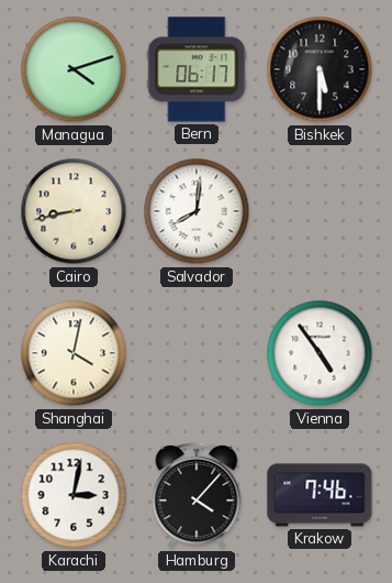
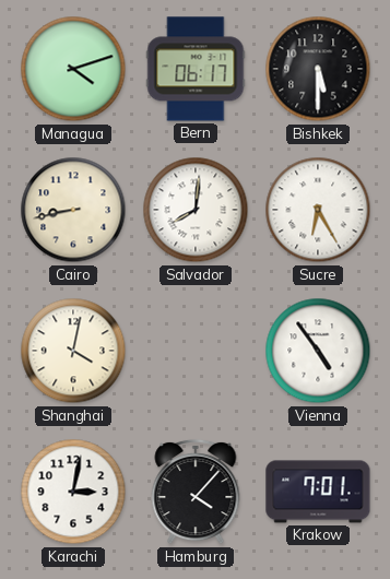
Sucre: none -> 6:25
Krakow: 7:46 -> 7:01
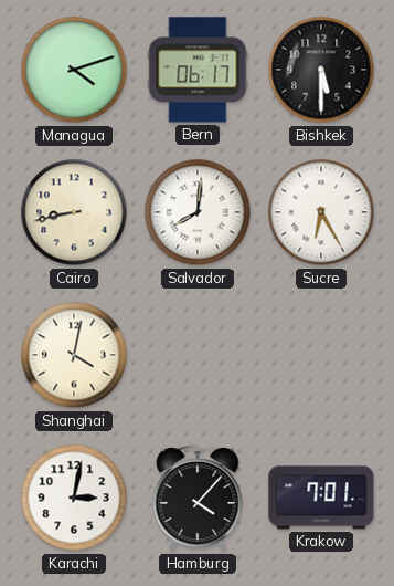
Vienna: 4:54 -> none
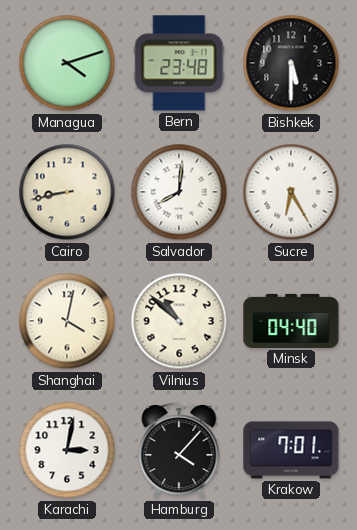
Bern: 06:17 -> 23:48
Vilnius: none -> 10:52
Minsk: none -> 04:40
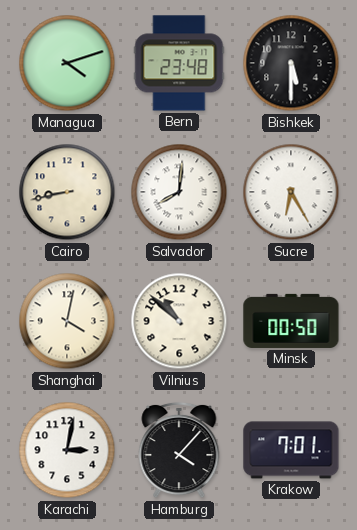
Minsk: 04:40 -> 00:50
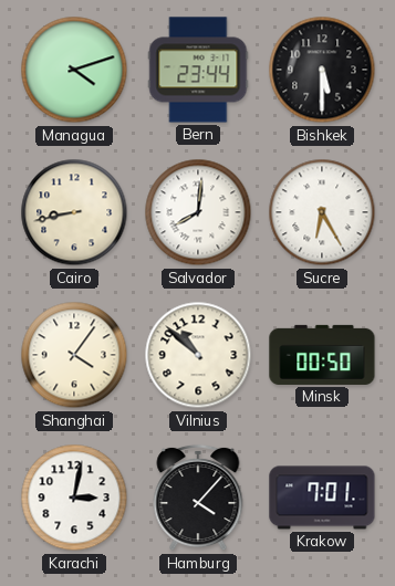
Bern: 23:48 -> 23:44
Shanghai: 4:02 -> 4:06
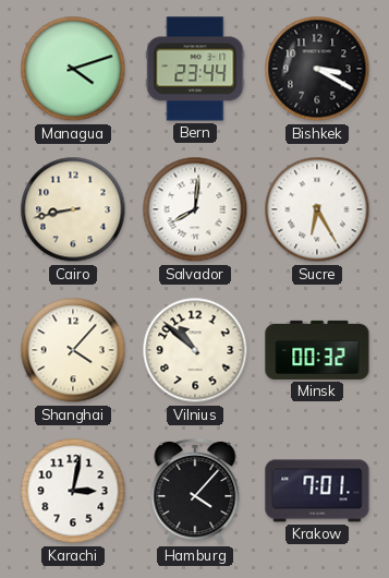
Bishkek: 5:30 -> 3:20
Shanghai: 4:06 -> 4:07
Minsk: 00:50 -> 00:32
